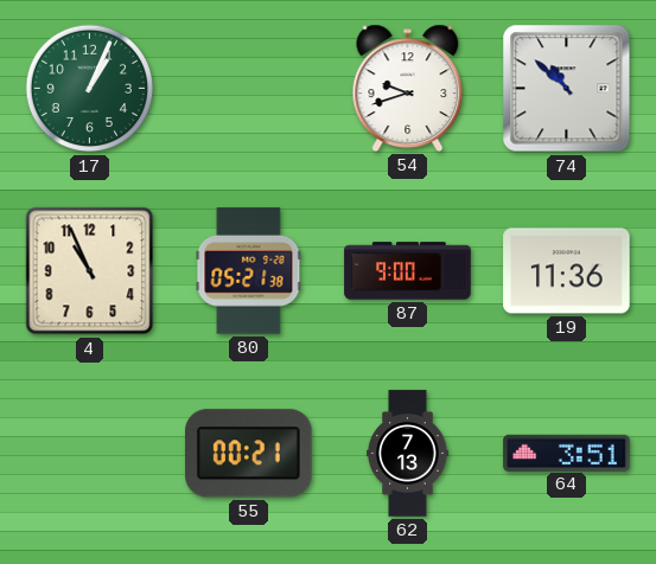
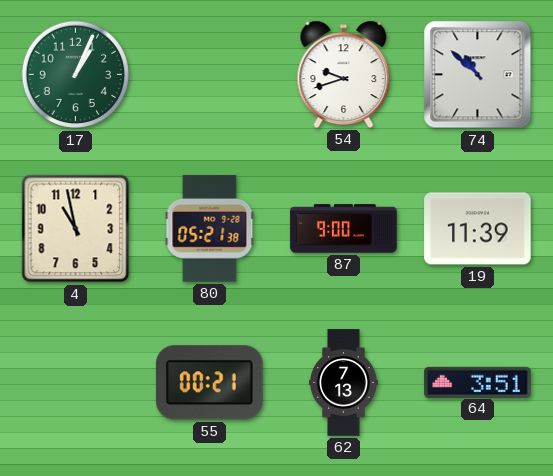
4: 10:56 -> 10:58
19: 11:36 -> 11:39
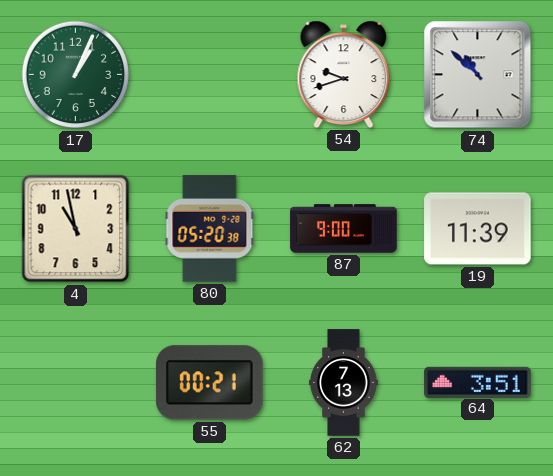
80: 05:21 -> 05:20
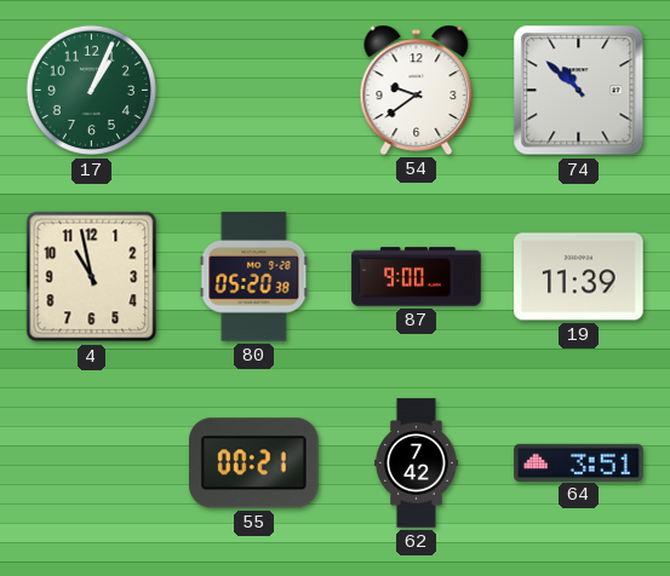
54: 9:42 -> 9:39
62: 7:13 -> 7:42
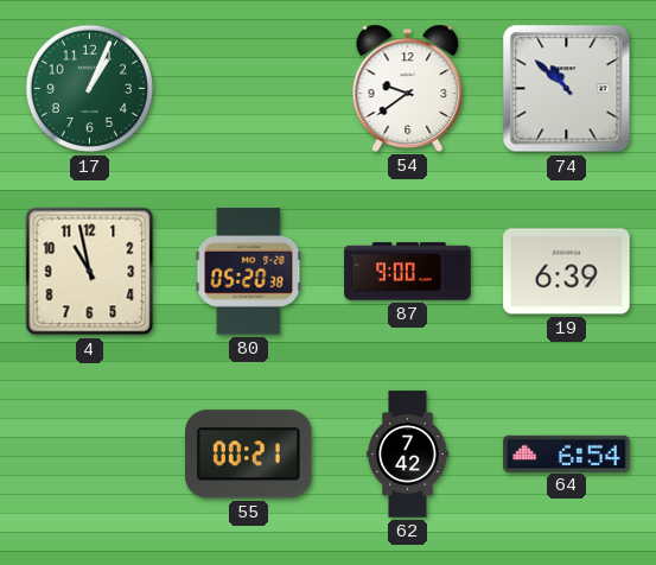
19: 11:39 -> 6:39
64: 3:51 -> 6:54
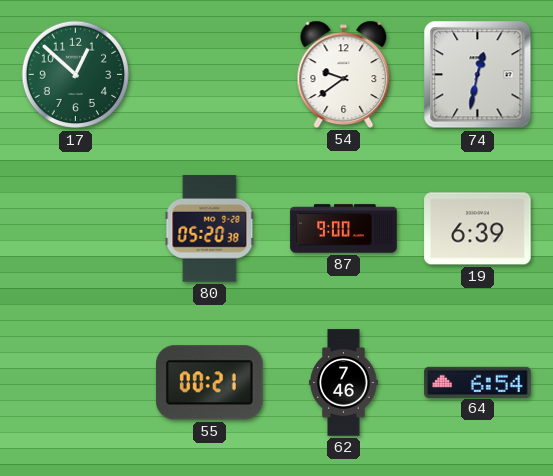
17: 1:04 -> 12:52
74: 10:52 -> 12:32
4: 10:58 -> none
62: 7:42 -> 7:46
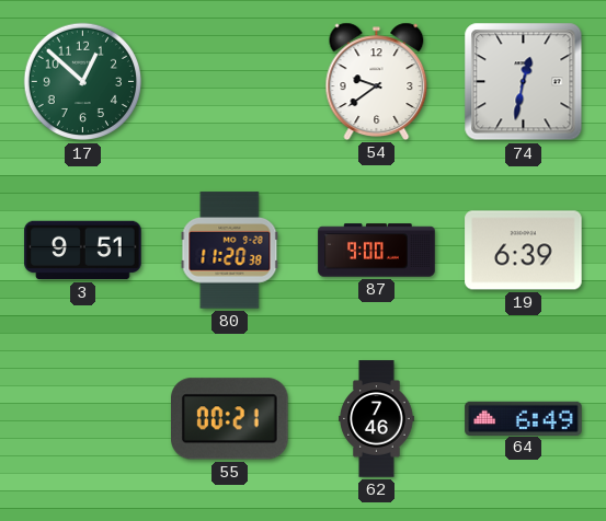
3: none -> 9:51
80: 05:20 -> 11:20
64: 6:54 -> 6:49
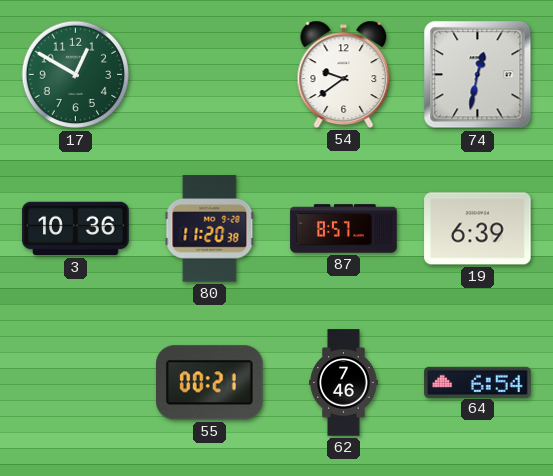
17: 12:52 -> 12:50
3: 9:51 -> 10:36
87: 9:00 -> 8:57
64: 6:49 -> 6:54
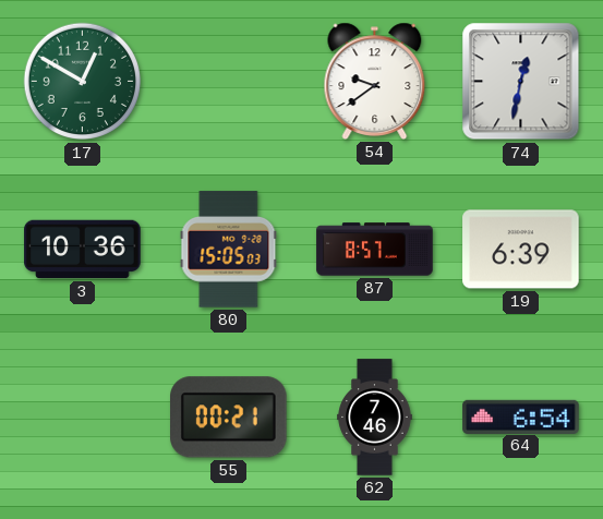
80: 11:20 -> 15:05
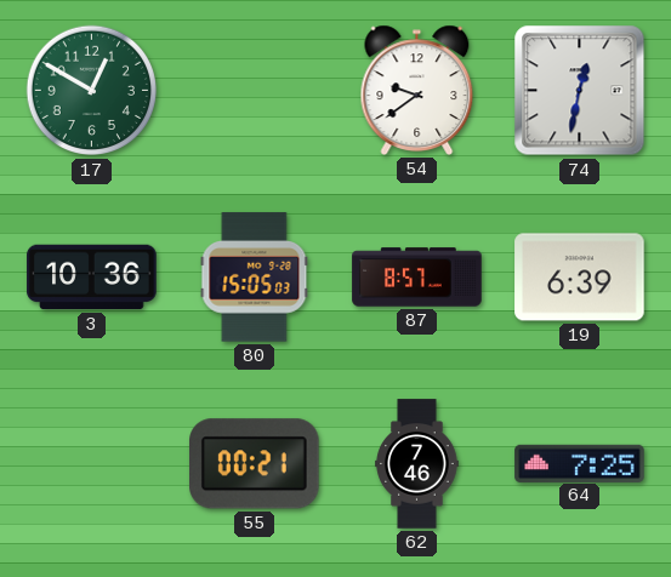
64: 6:54 -> 7:25
